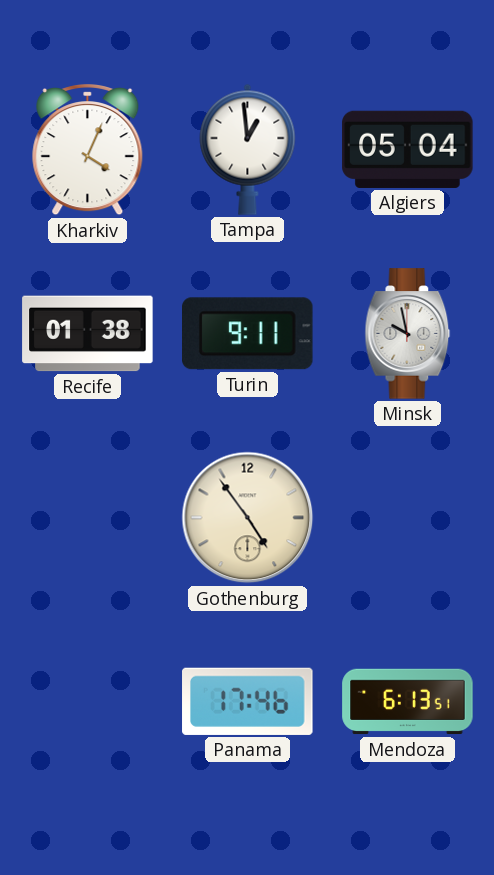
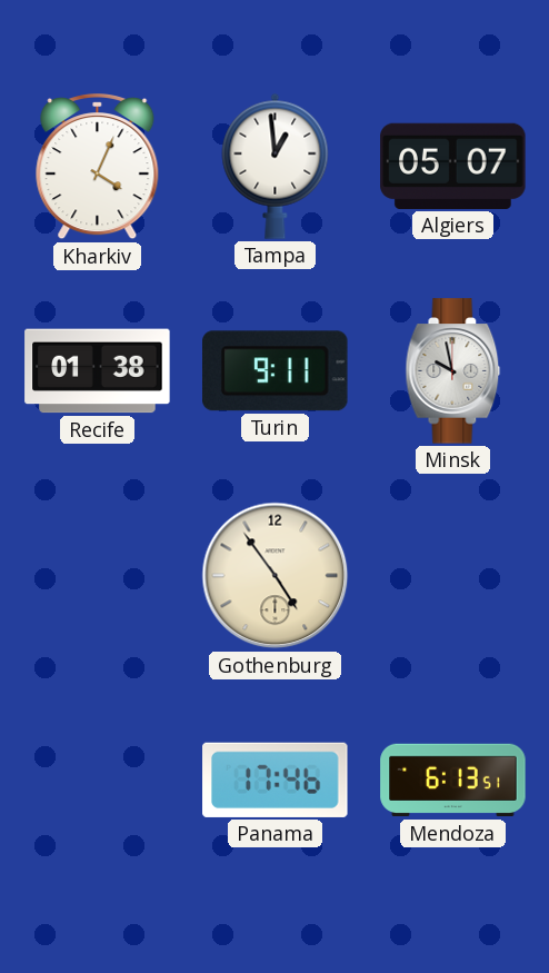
Algiers: 05:04 -> 05:07
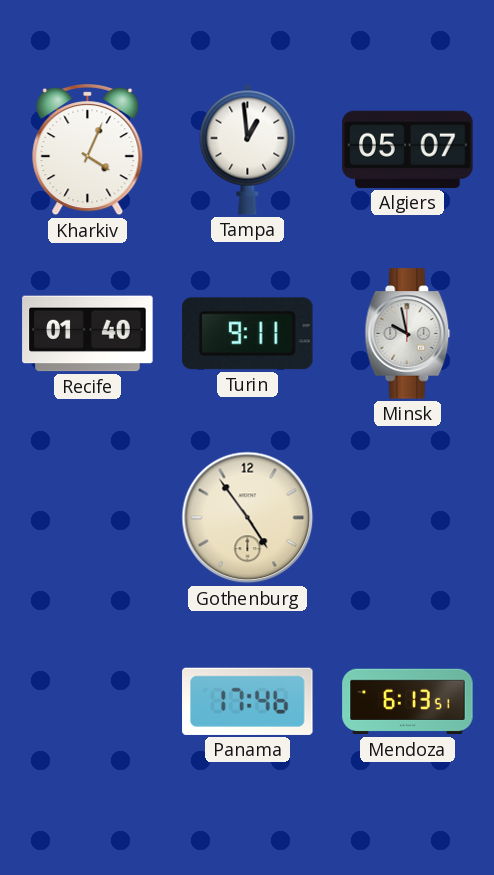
Recife: 01:38 -> 01:40
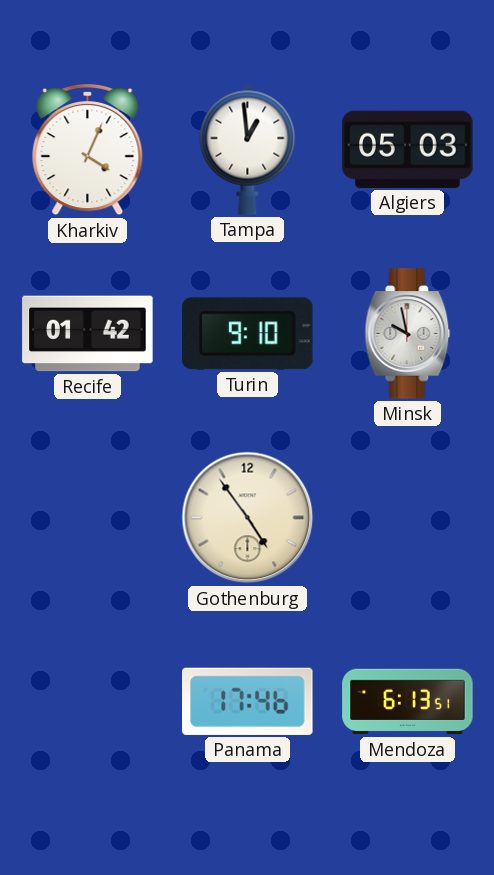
Algiers: 05:07 -> 05:03
Recife: 01:40 -> 01:42
Turin: 9:11 -> 9:10
